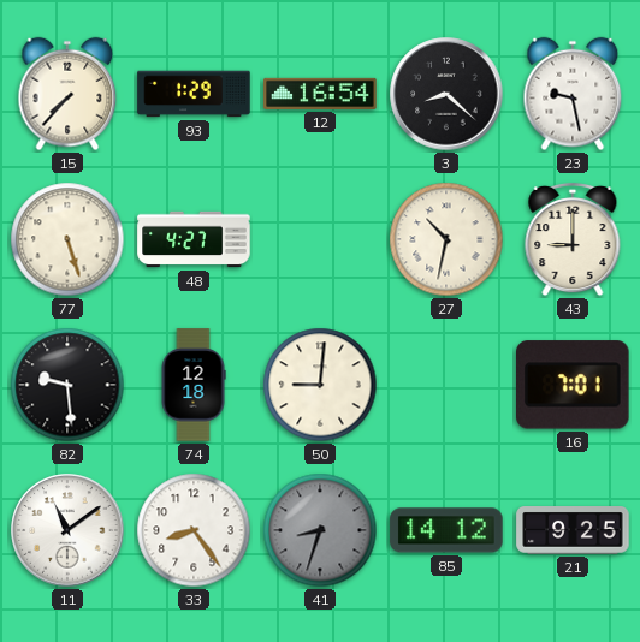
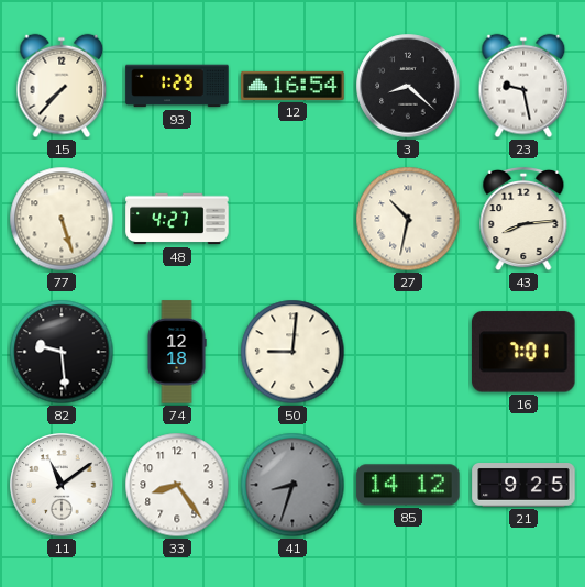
43: 9:00 -> 8:14
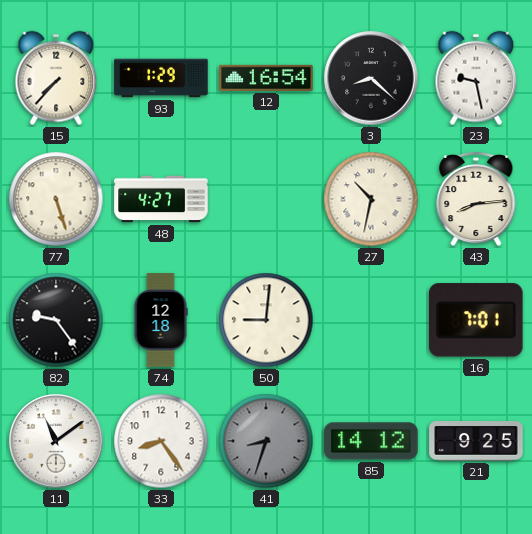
82: 9:29 -> 9:24
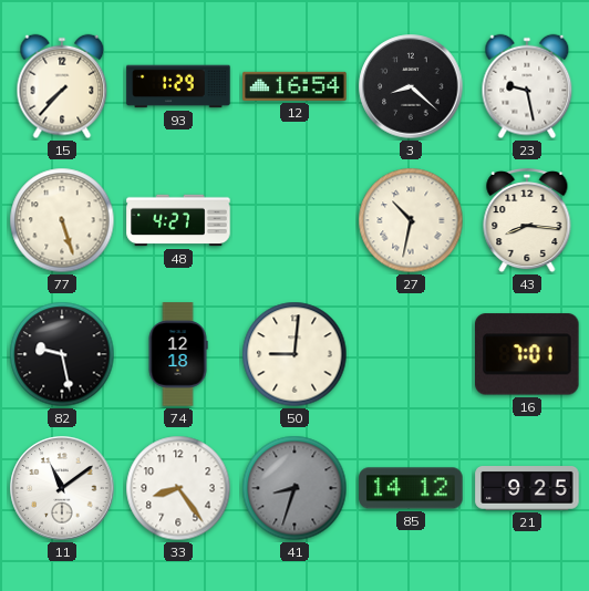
43: 8:14 -> 8:16
82: 9:24 -> 9:28
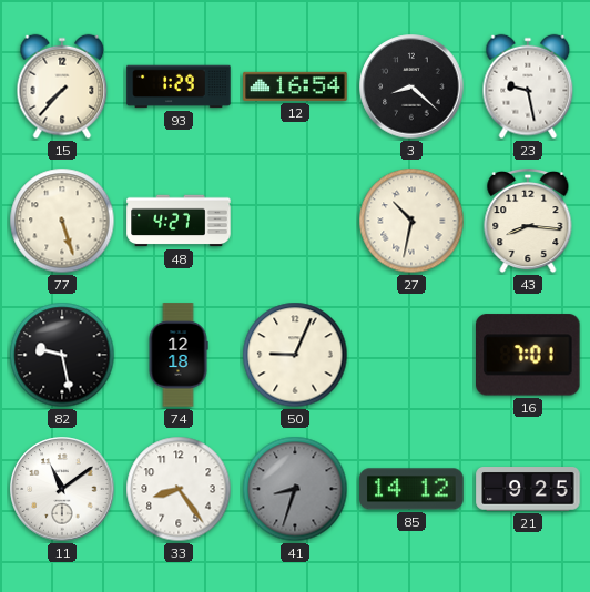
50: 9:01 -> 9:04
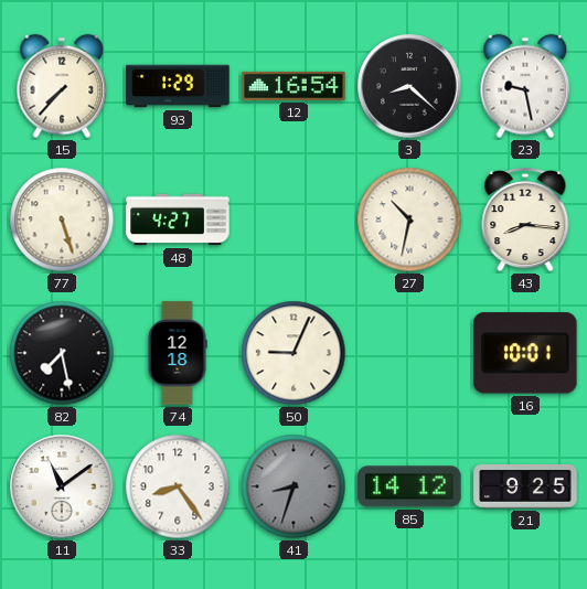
82: 9:28 -> 7:28
16: 7:01 -> 10:01
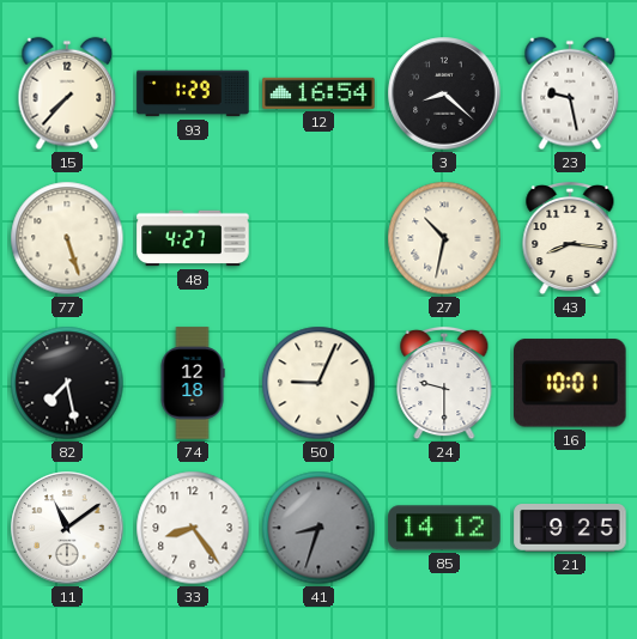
24: none -> 9:30
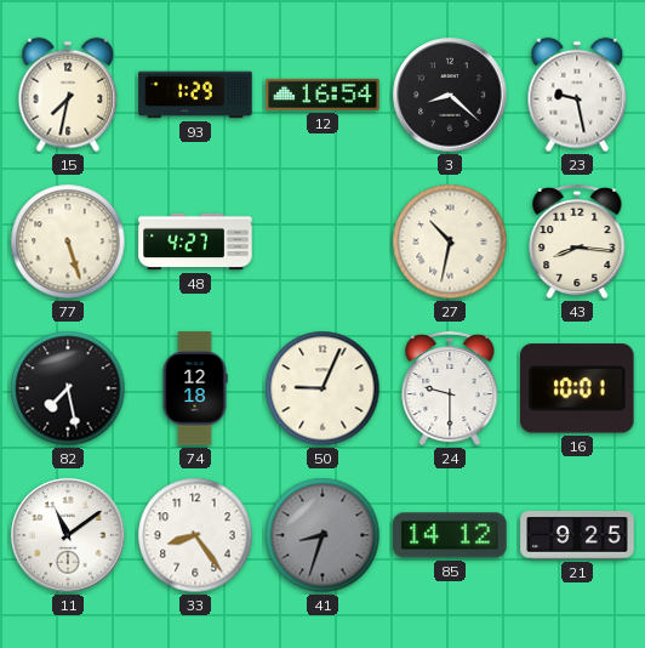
15: 7:37 -> 7:32
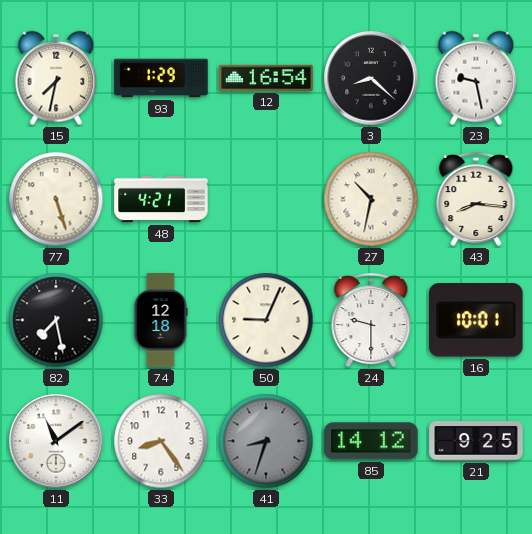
48: 4:27 -> 4:21
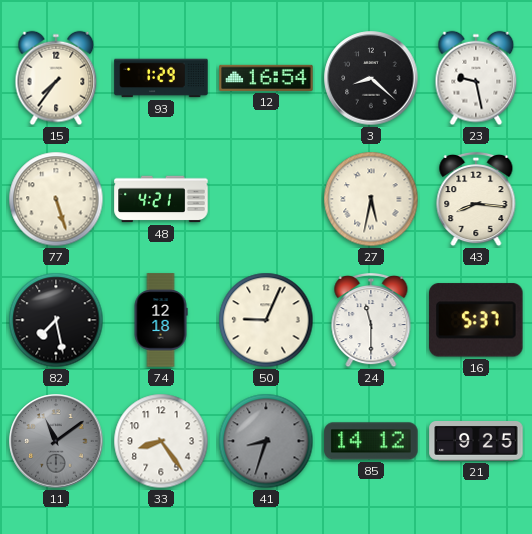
15: 7:32 -> 7:36
27: 10:32 -> 5:32
24: 9:30 -> 11:30
16: 10:01 -> 5:37
11 dial: white -> grey
